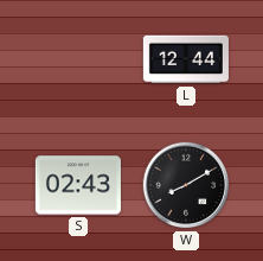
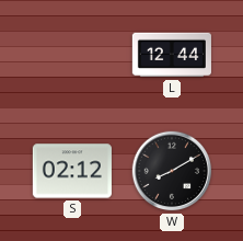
S: 02:43 -> 02:12
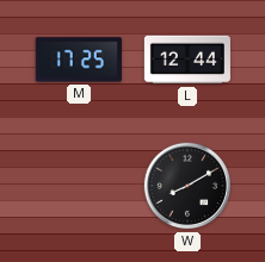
M: none -> 17:25
S: 02:12 -> none
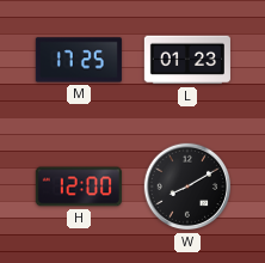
L: 12:44 -> 01:23
H: none -> 12:00
